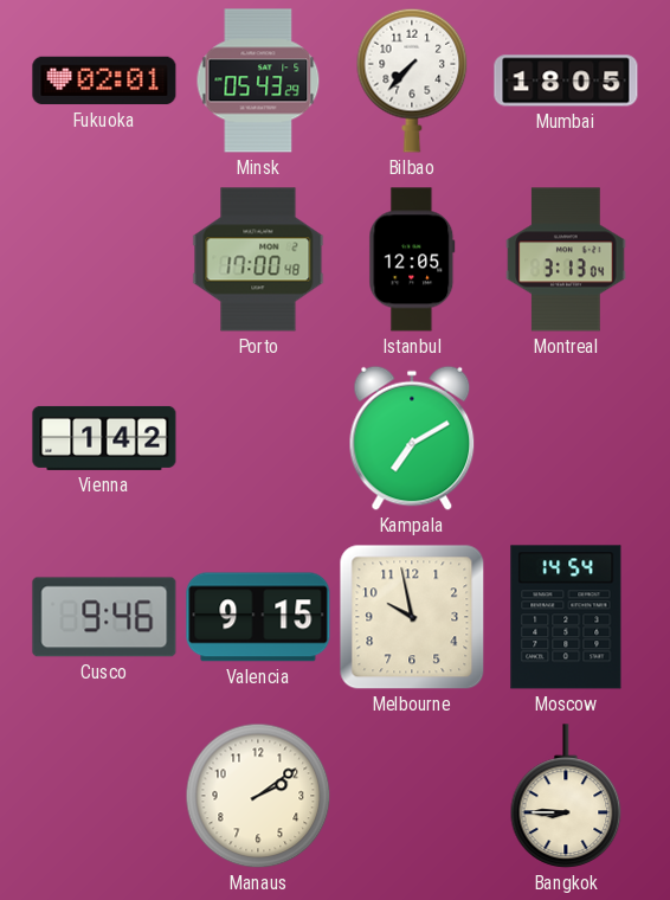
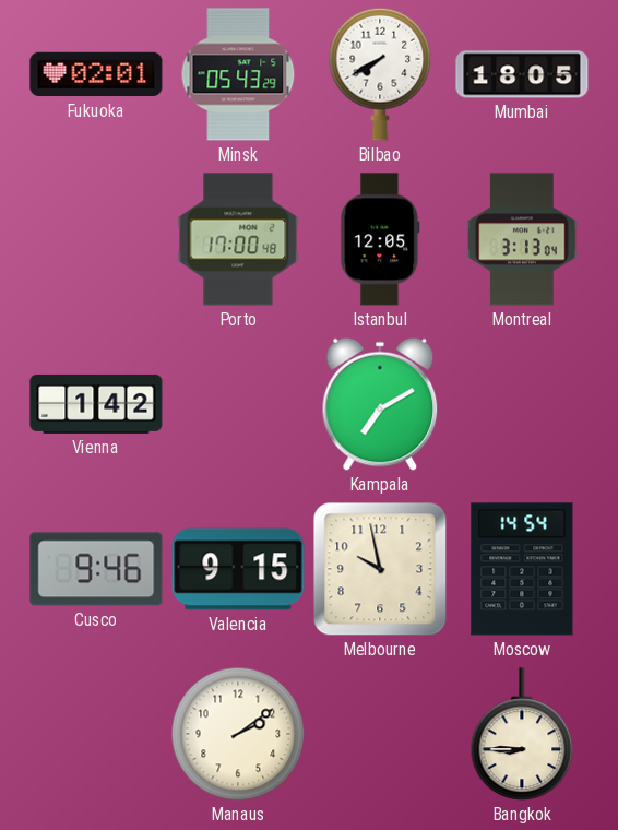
Bilbao: 7:37 -> 7:40
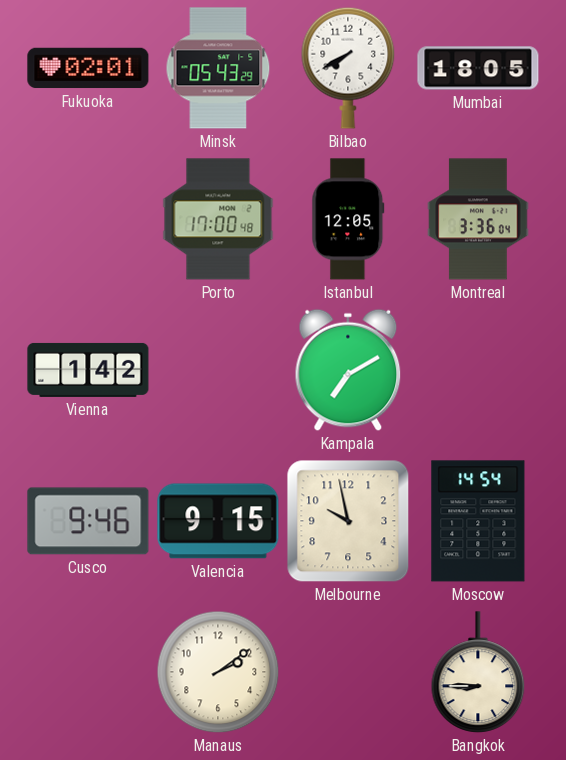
Montreal: 3:13 -> 3:36
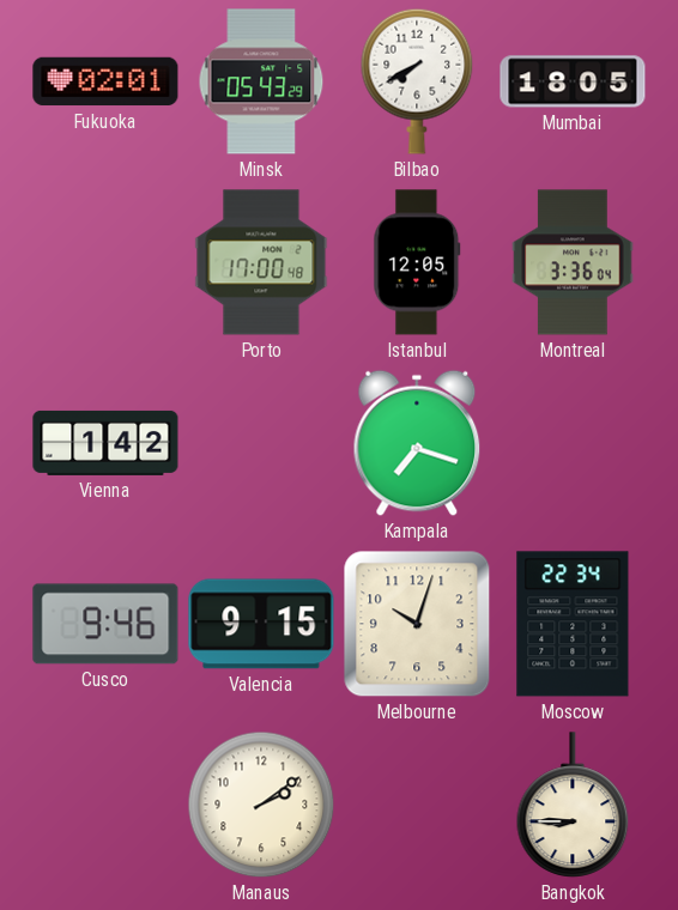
Kampala: 7:10 -> 7:18
Melbourne: 9:58 -> 10:03
Moscow: 14:54 -> 22:34
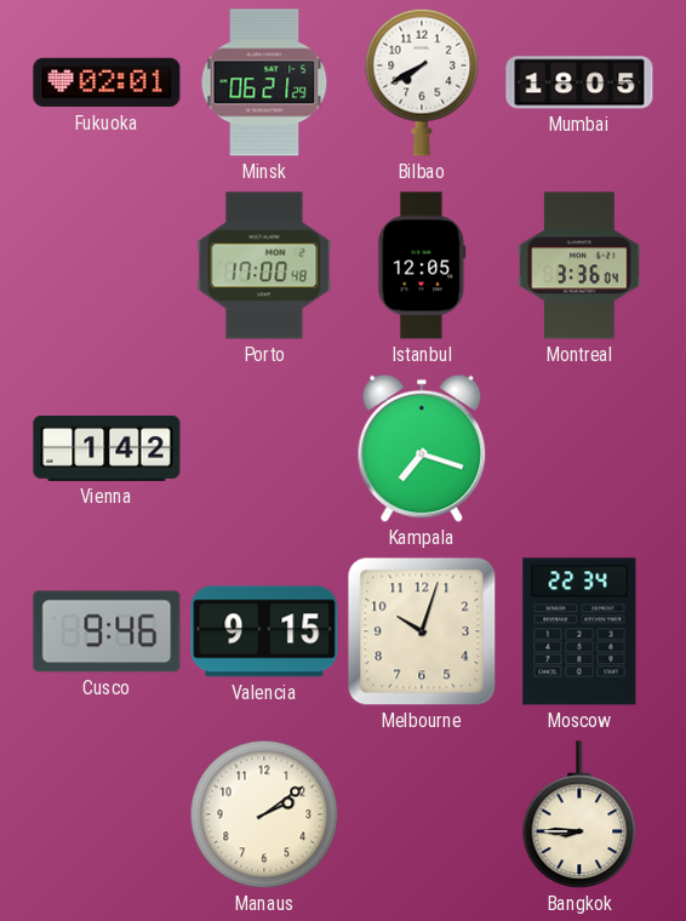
Minsk: 05:43 -> 06:21
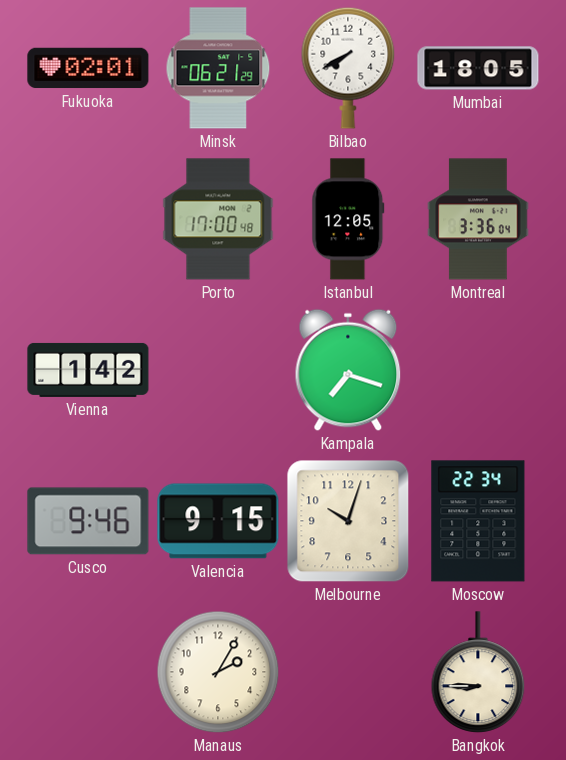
Manaus: 2:09 -> 2:05
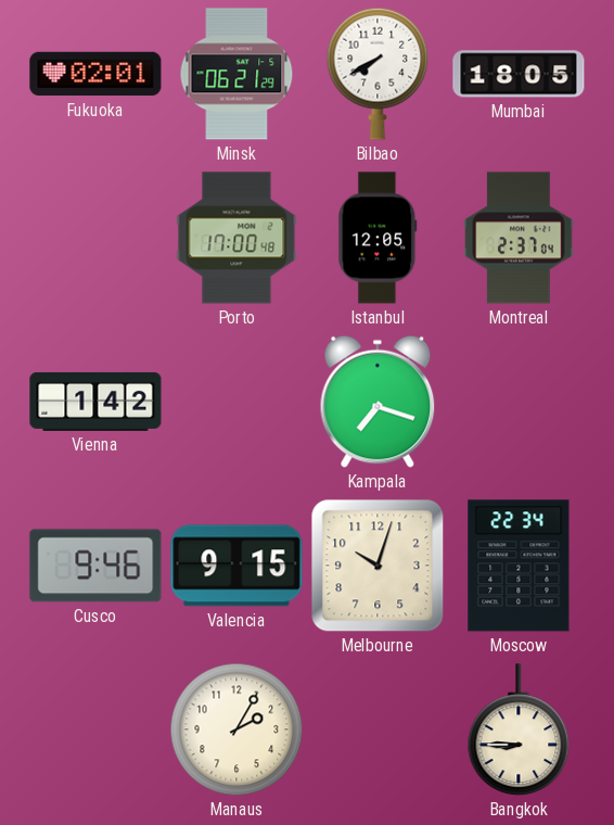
Montreal: 3:36 -> 2:37
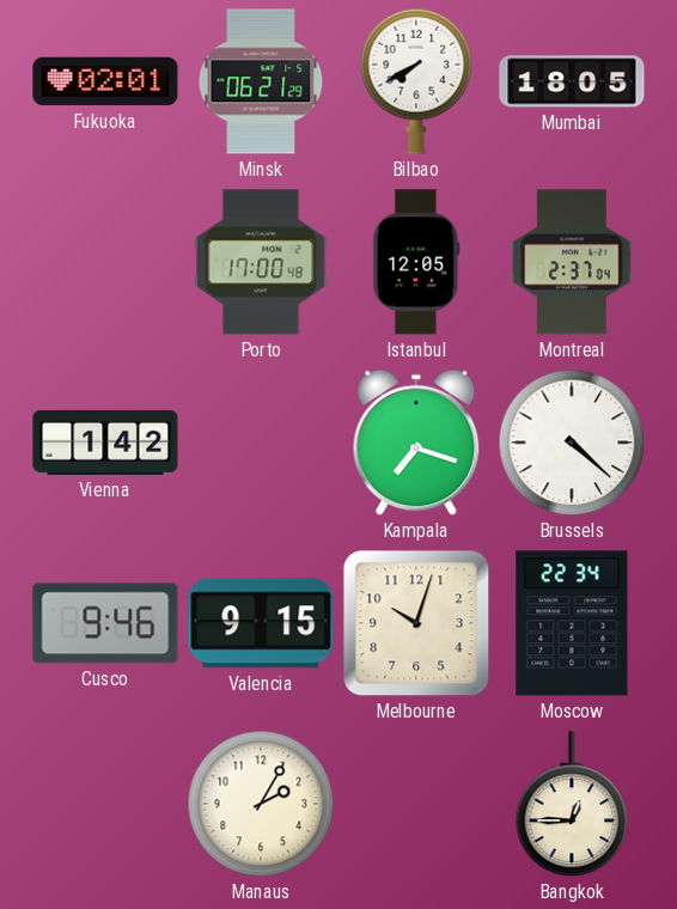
Brussels: none -> 4:22
Bangkok: 8:45 -> 12:45
